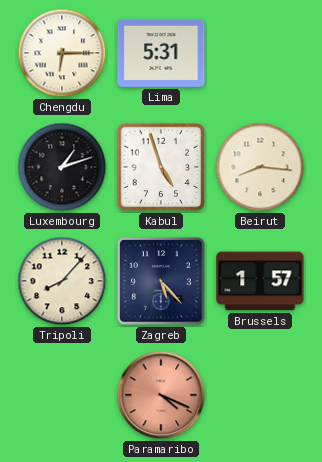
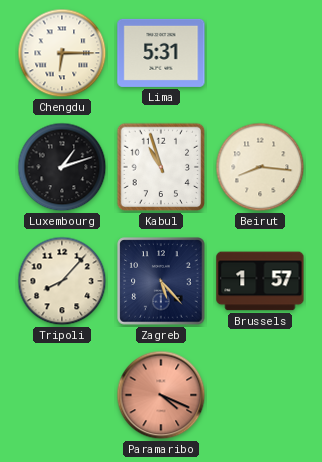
Kabul: 4:57 -> 10:57
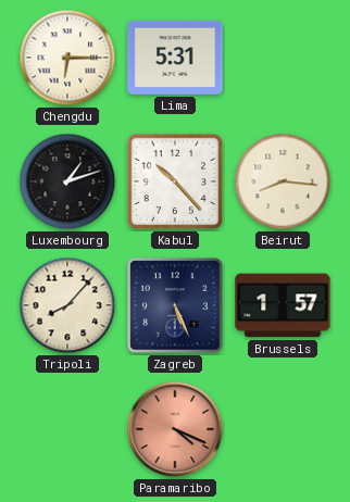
Kabul: 10:57 -> 10:23
Zagreb: 5:23 -> 5:26
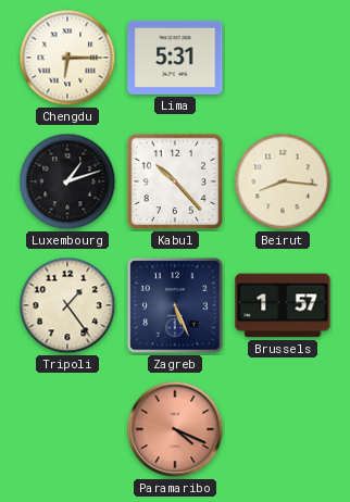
Tripoli: 8:07 -> 1:24
